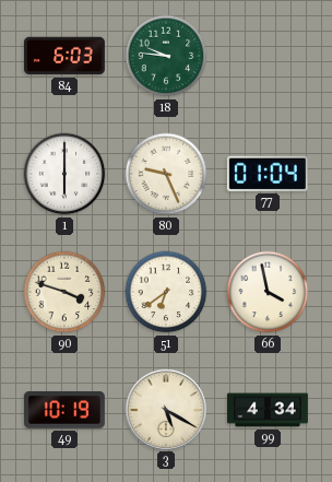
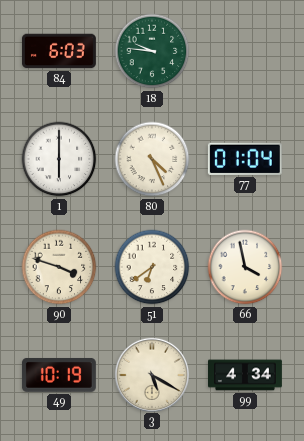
80: 9:26 -> 4:26
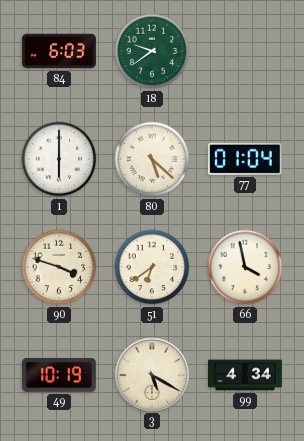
18: 9:46 -> 9:39
80: 4:26 -> 5:22
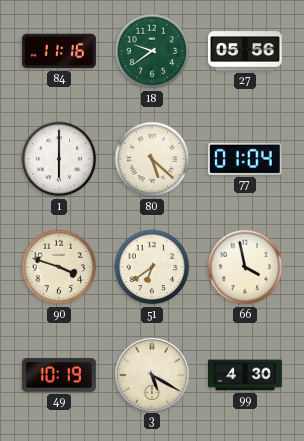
84: 6:03 -> 11:16
27: none -> 05:56
99: 4:34 -> 4:30
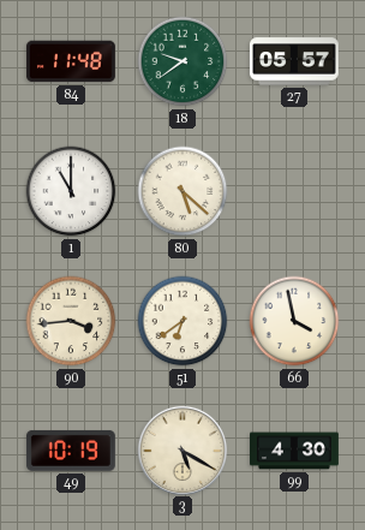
84: 11:16 -> 11:48
27: 05:56 -> 05:57
1: 6:00 -> 11:00
77: 01:04 -> none
90: 3:48 -> 3:44
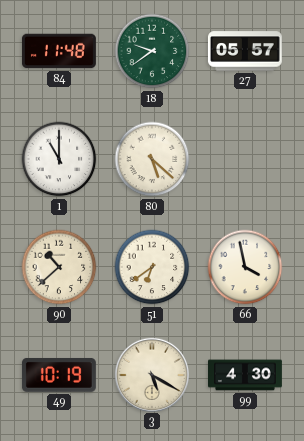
90: 3:44 -> 10:38
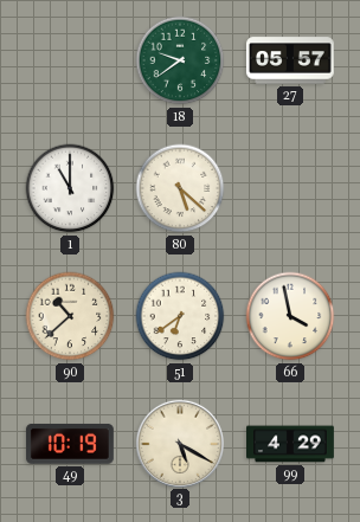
84: 11:48 -> none
99: 4:30 -> 4:29
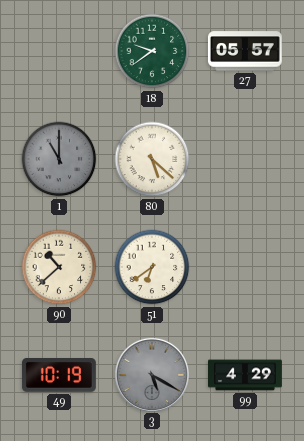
1 dial: white -> grey
66: 3:58 -> none
3 dial: cream -> grey
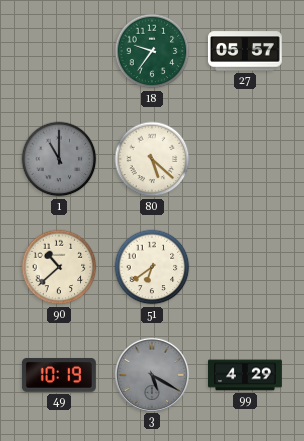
18: 9:39 -> 9:36
